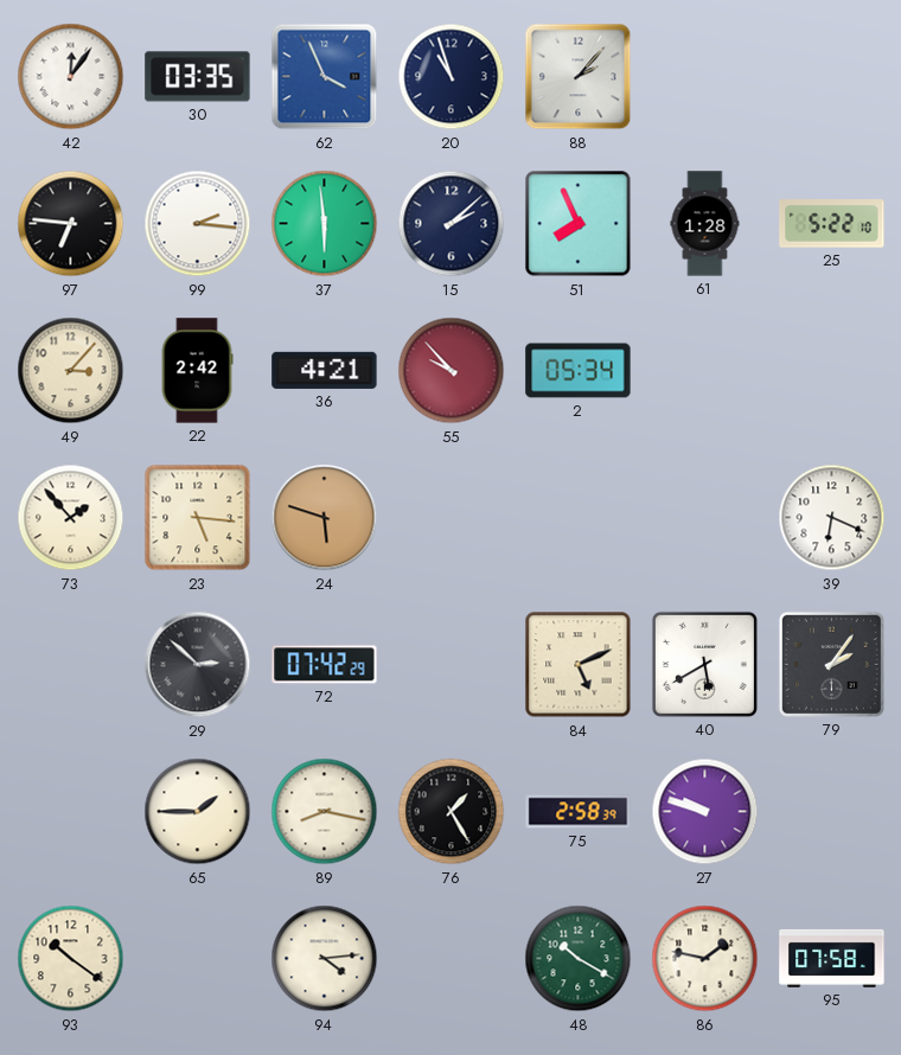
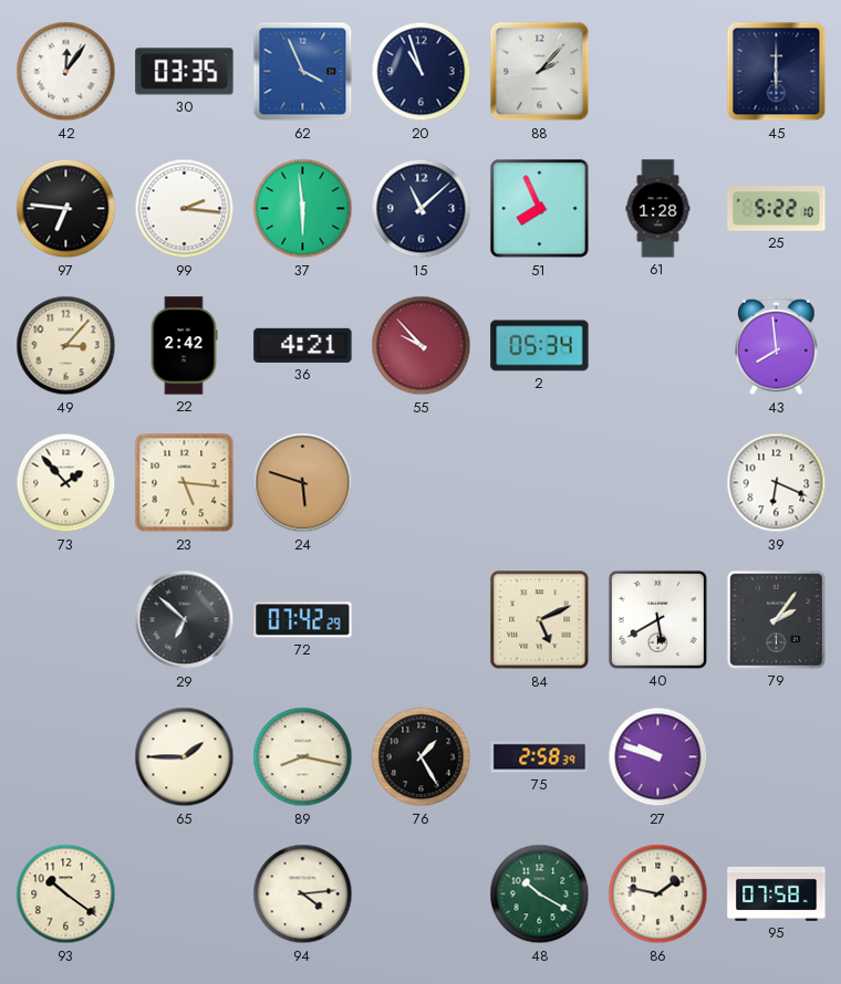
45: none -> 6:00
15: 2:08 -> 11:08
43: none -> 7:59
29: 2:52 -> 6:52
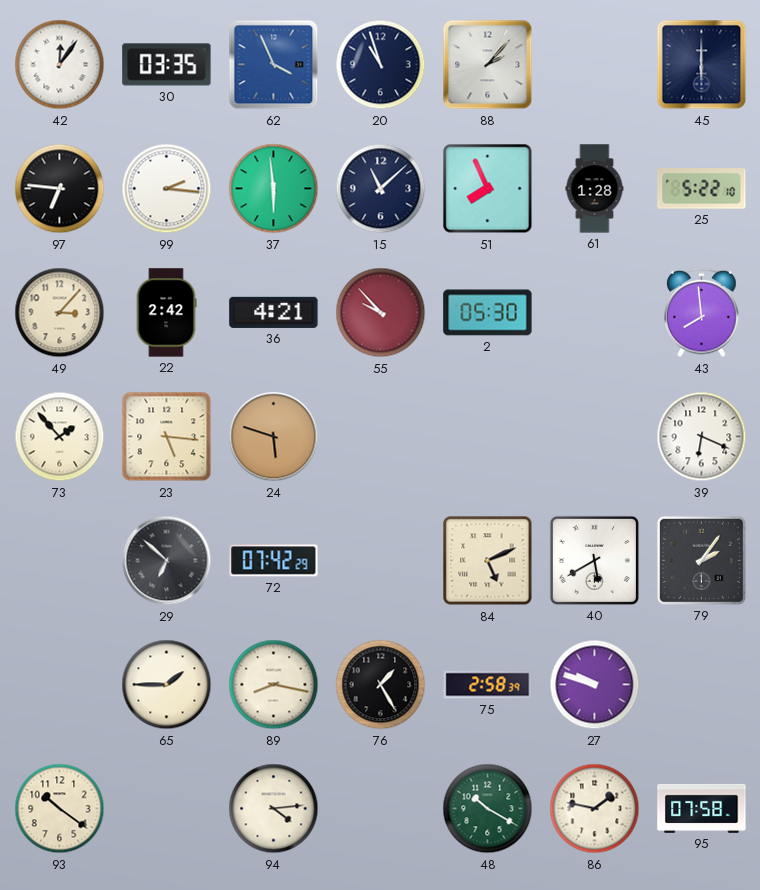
2: 05:34 -> 05:30
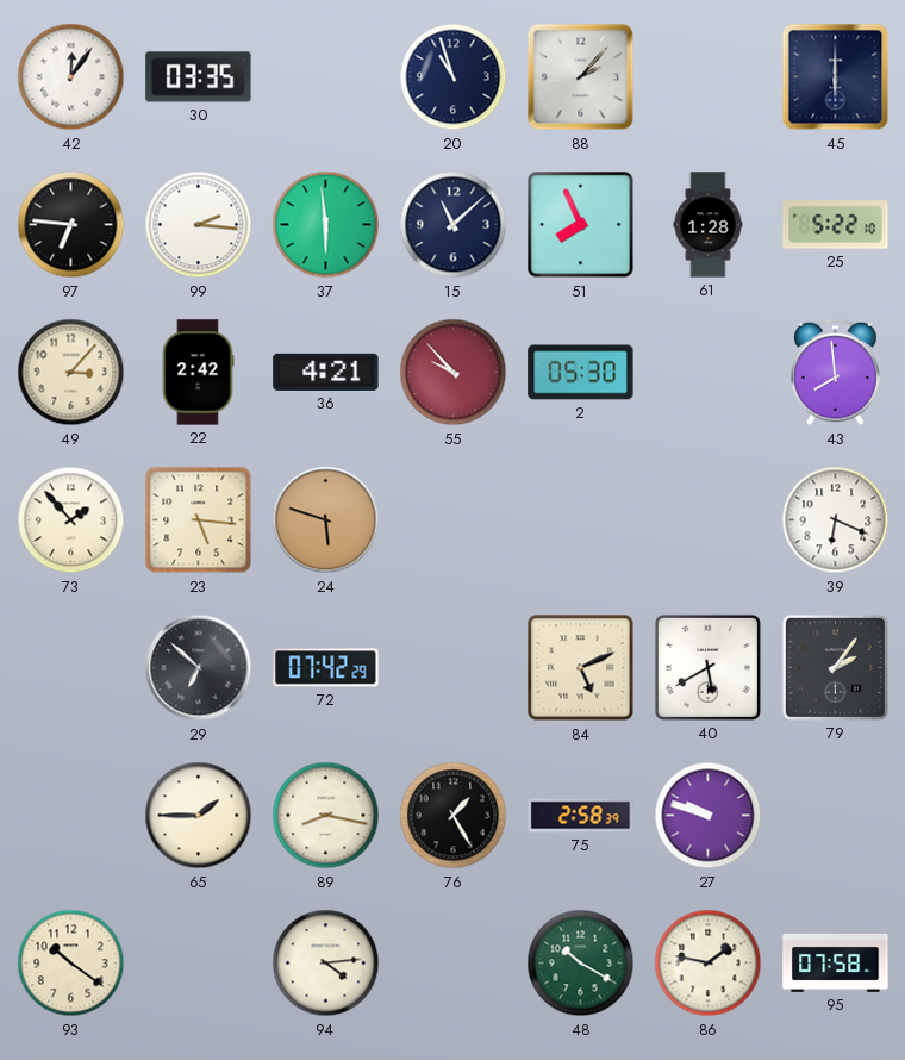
62: 3:56 -> none
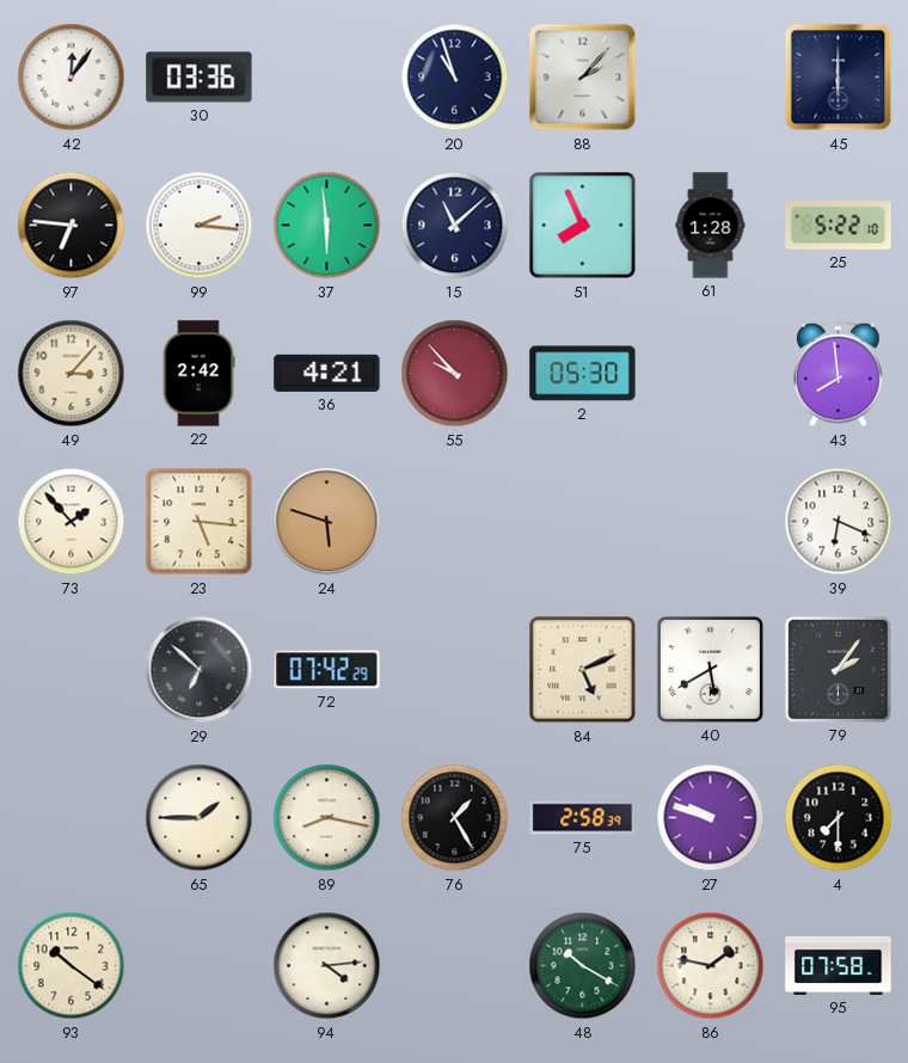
30: 03:35 -> 03:36
4: none -> 7:30
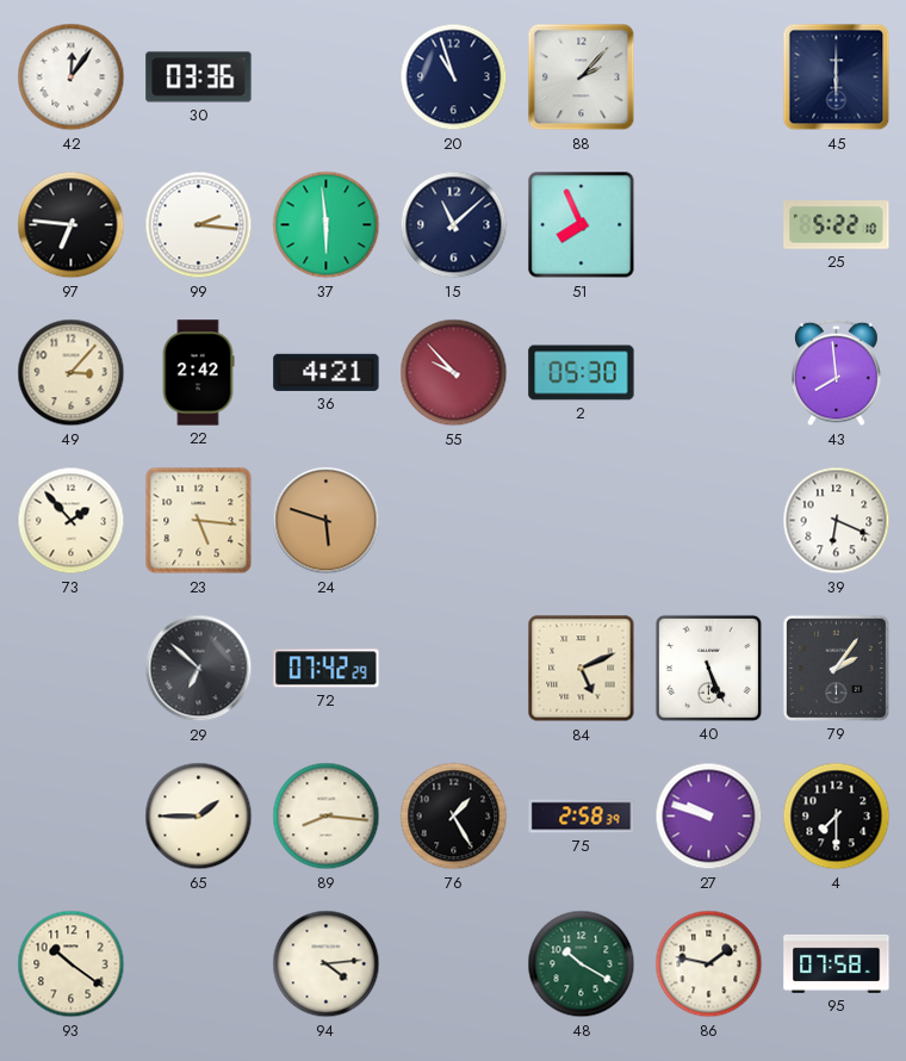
61: 1:28 -> none
40: 5:40 -> 5:26
89: 8:17 -> 8:16
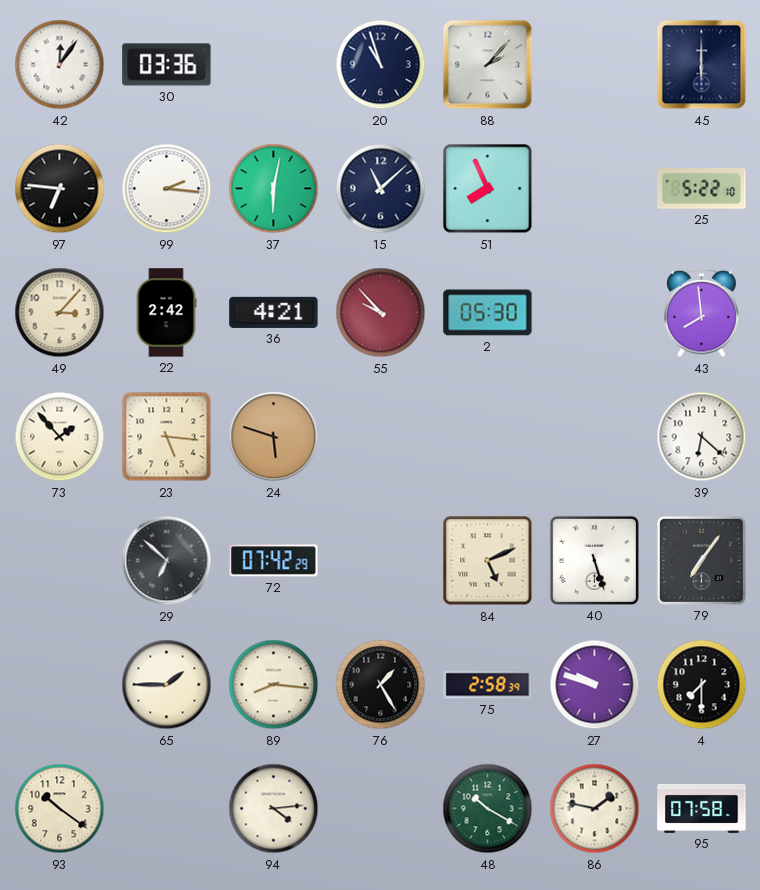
37: 5:59 -> 6:02
39: 6:19 -> 6:22
40: 5:26 -> 5:27
79: 2:06 -> 7:06
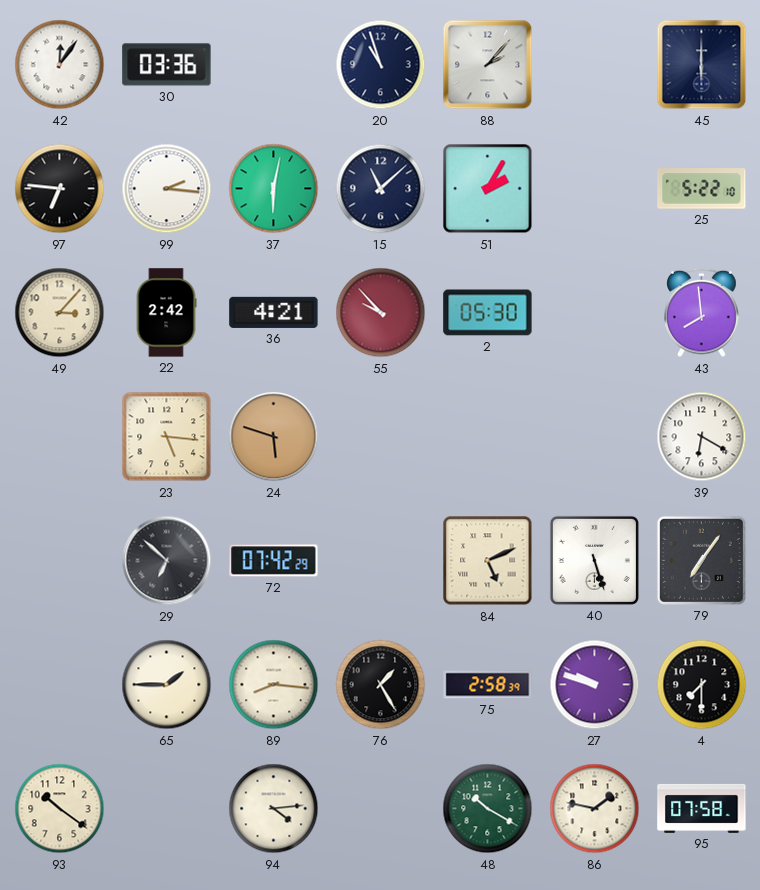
51: 7:56 -> 2:05
73: 1:53 -> none
39: 6:22 -> 6:20
